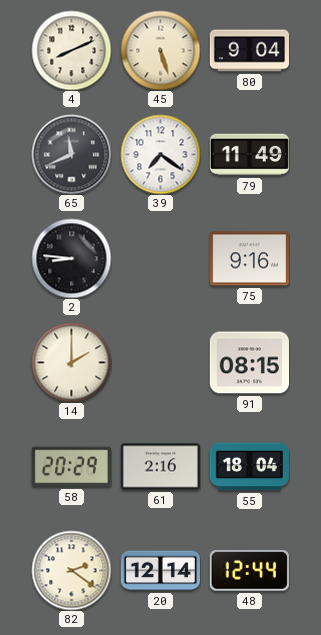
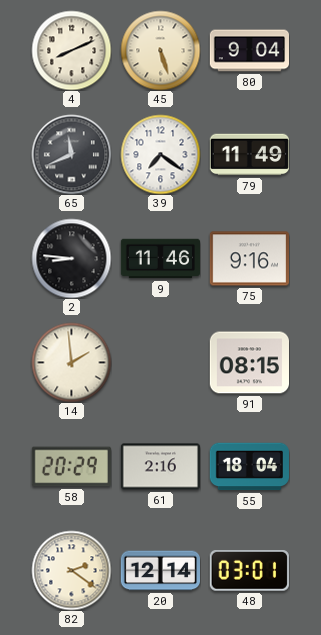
9: none -> 11:46
14: 2:00 -> 1:59
48: 12:44 -> 03:01
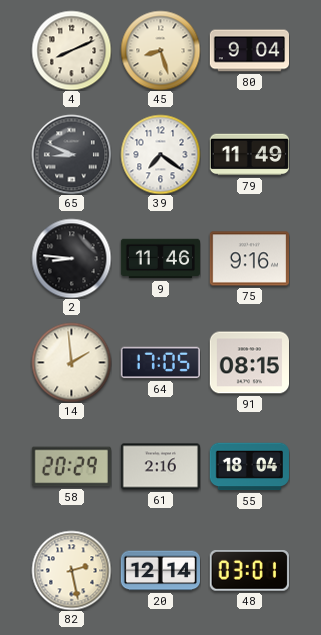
45: 5:27 -> 8:27
65: 11:41 -> 8:49
64: none -> 17:05
82: 2:21 -> 2:28
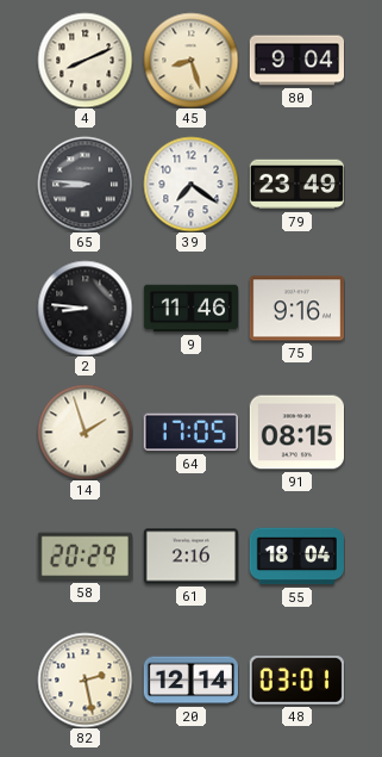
65: 8:49 -> 8:46
79: 11:49 -> 23:49
14: 1:59 -> 1:57
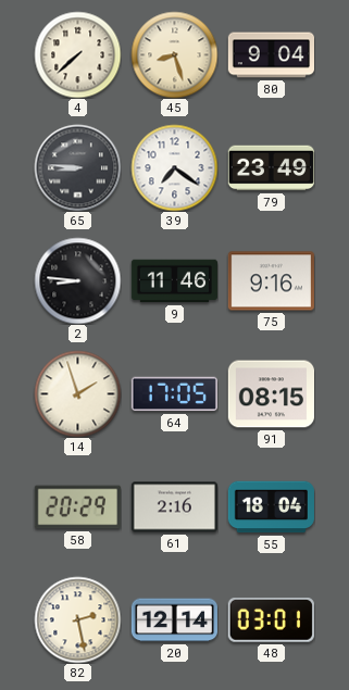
4: 8:11 -> 7:38
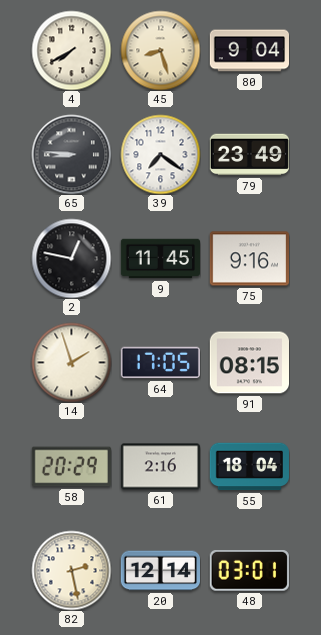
4: 7:38 -> 7:40
2: 8:46 -> 12:47
9: 11:46 -> 11:45
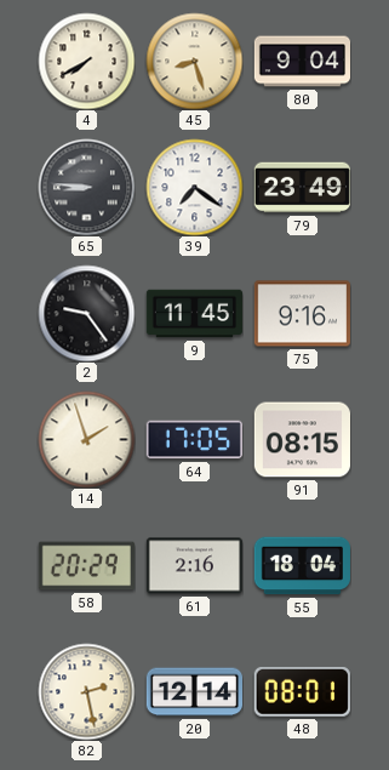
2: 12:47 -> 9:24
48: 03:01 -> 08:01
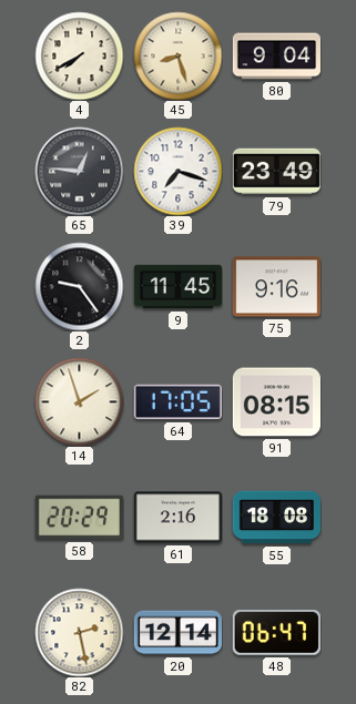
65: 8:46 -> 12:46
39: 7:21 -> 7:18
55: 18:04 -> 18:08
48: 08:01 -> 06:47
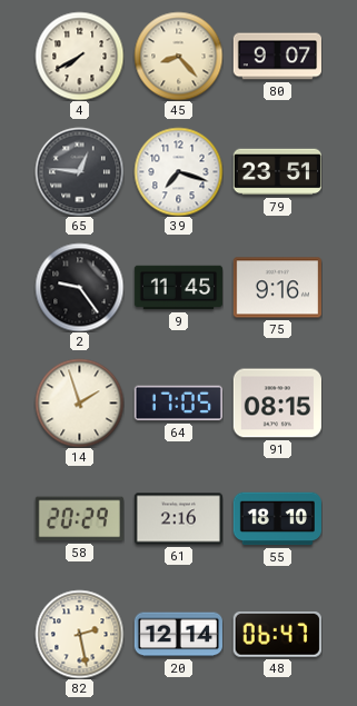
45: 8:27 -> 8:23
80: 9:04 -> 9:07
79: 23:49 -> 23:51
55: 18:08 -> 18:10
